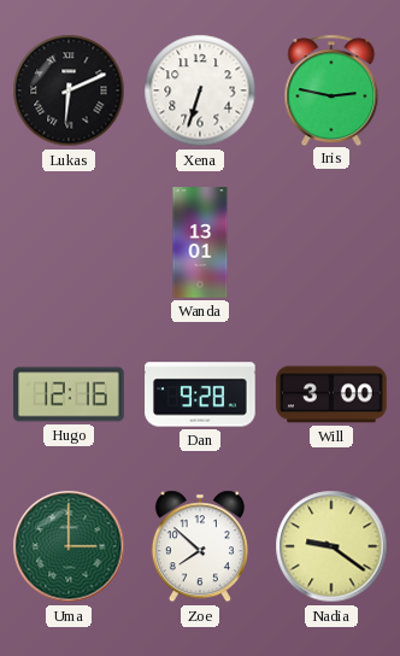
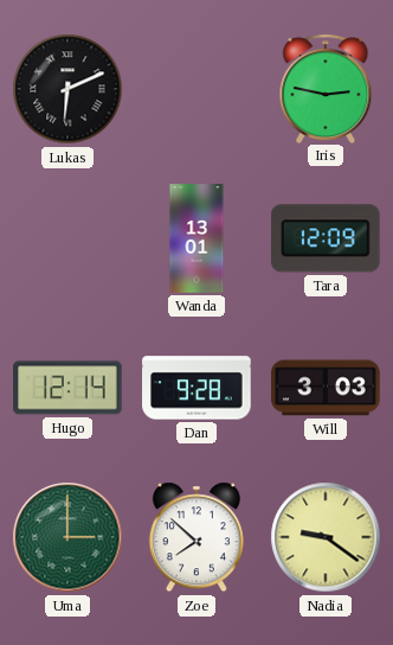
Xena: 6:33 -> none
Tara: none -> 12:09
Hugo: 12:16 -> 12:14
Will: 3:00 -> 3:03
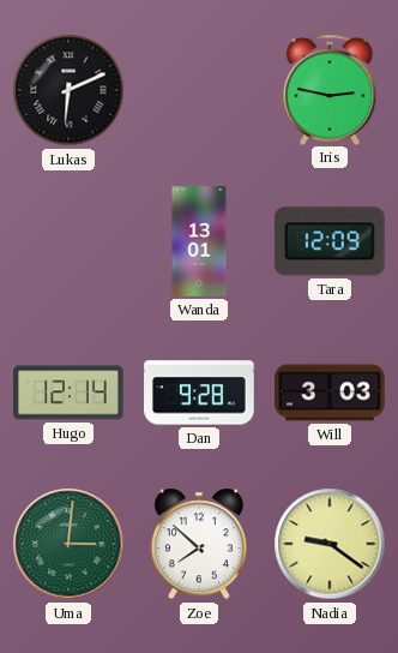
Uma: 3:00 -> 3:01
